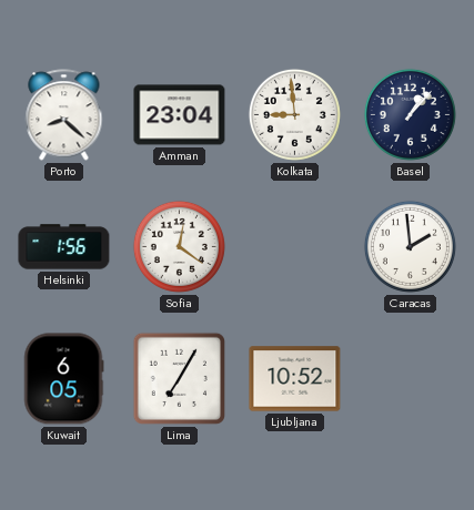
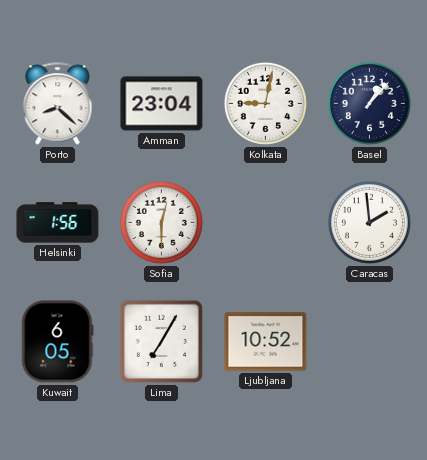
Kolkata: 8:59 -> 9:02
Sofia: 12:21 -> 12:30
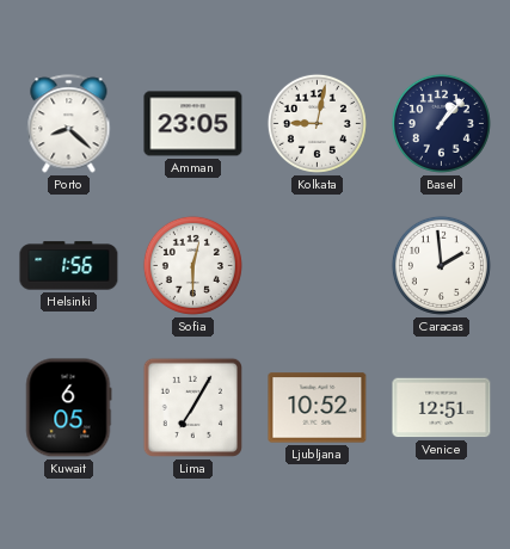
Amman: 23:04 -> 23:05
Venice: none -> 12:51
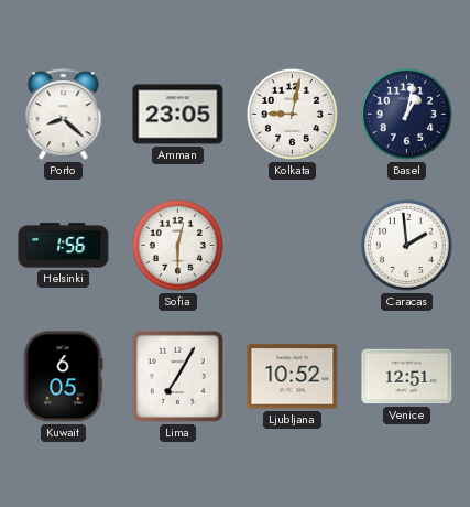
Basel: 1:07 -> 1:02
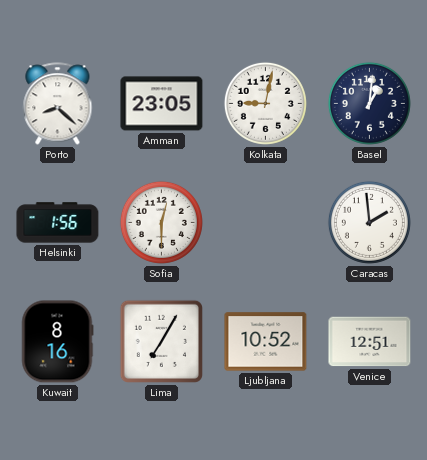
Basel: 1:02 -> 1:01
Kuwait: 6:05 -> 8:16
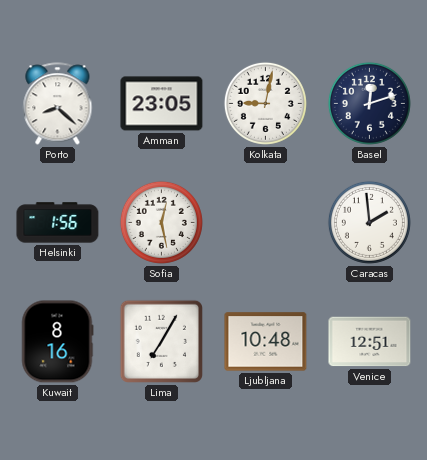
Basel: 1:01 -> 12:12
Sofia: 12:30 -> 12:28
Ljubljana: 10:52 -> 10:48
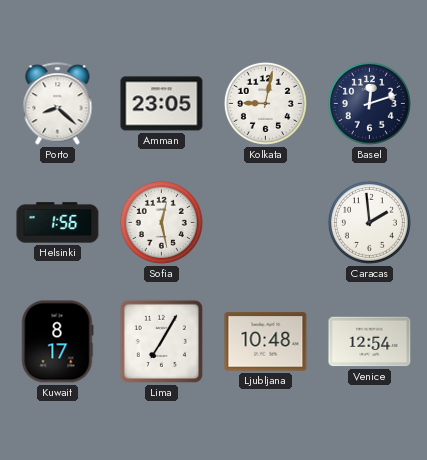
Kuwait: 8:16 -> 8:17
Venice: 12:51 -> 12:54
